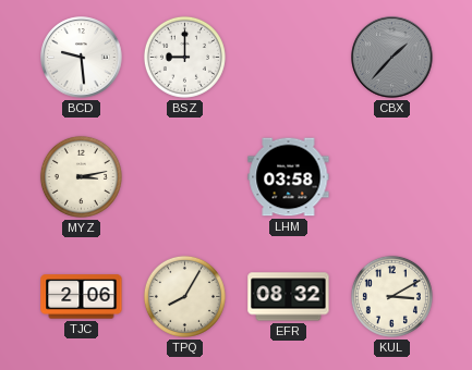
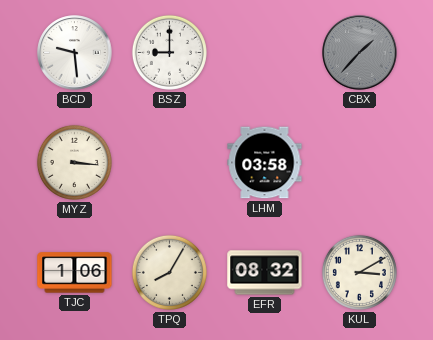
MYZ: 3:13 -> 3:16
TJC: 2:06 -> 1:06
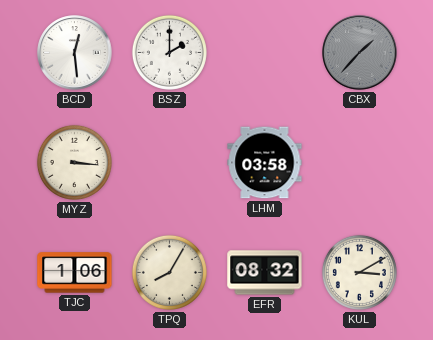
BCD: 9:29 -> 12:29
BSZ: 9:00 -> 2:00
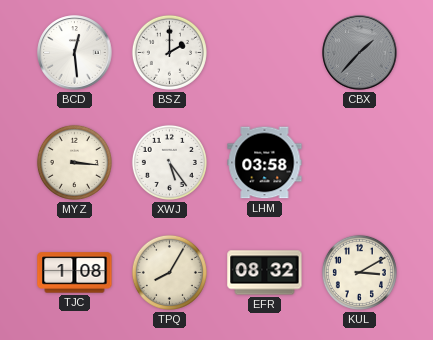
XWJ: none -> 5:24
TJC: 1:06 -> 1:08
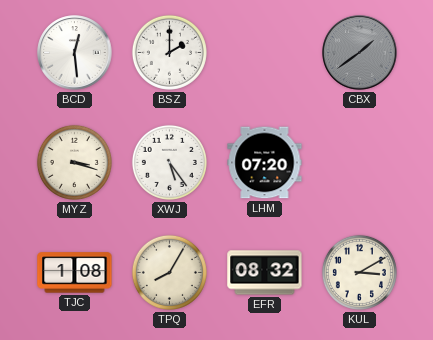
CBX: 1:37 -> 1:39
MYZ: 3:16 -> 3:18
LHM: 03:58 -> 07:20
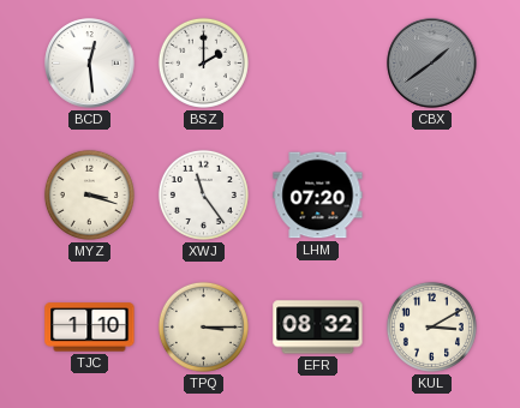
XWJ: 5:24 -> 11:24
TJC: 1:08 -> 1:10
TPQ: 8:05 -> 3:15
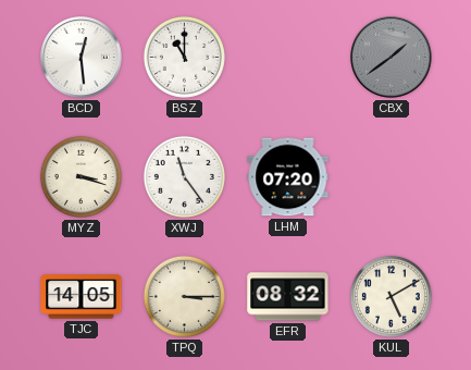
BSZ: 2:00 -> 11:00
TJC: 1:10 -> 14:05
KUL: 3:10 -> 5:10
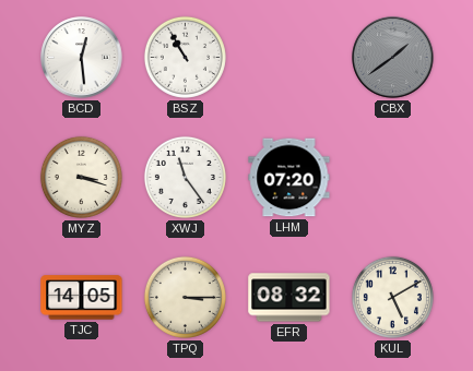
BSZ: 11:00 -> 10:55
